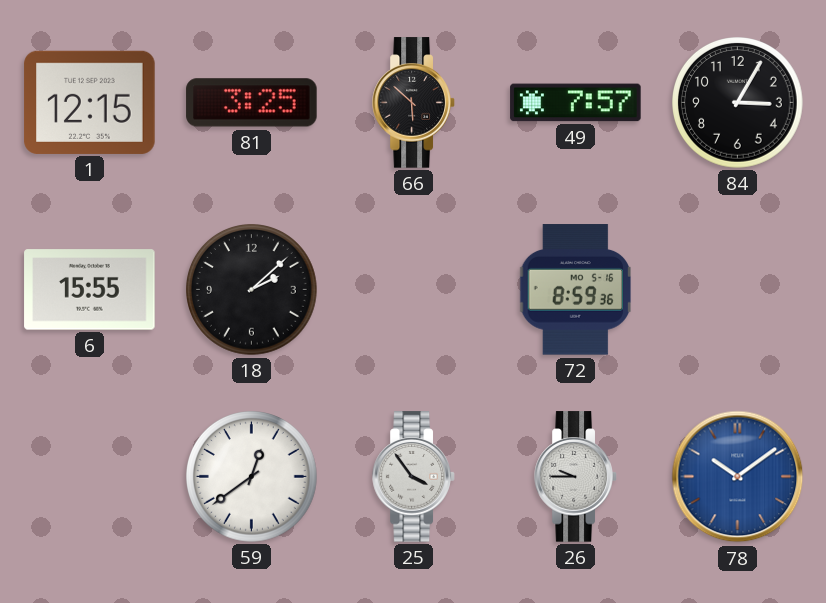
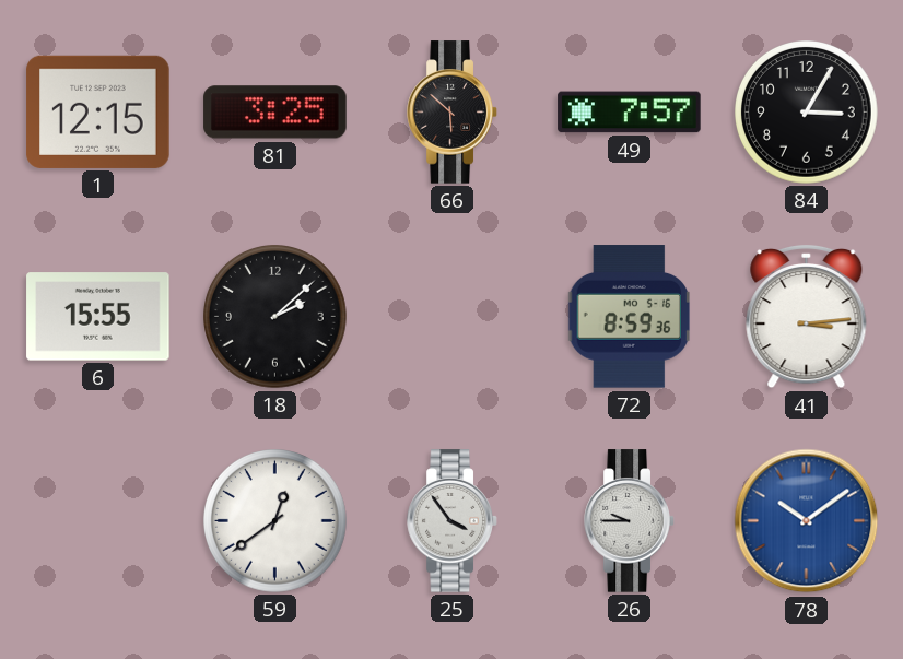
41: none -> 3:14
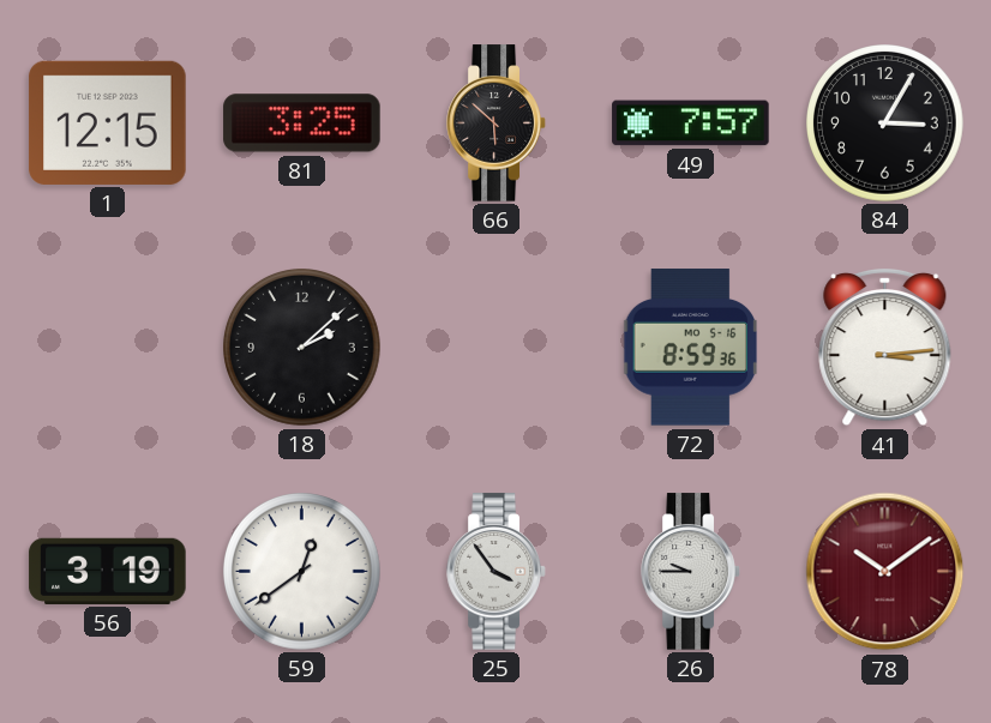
6: 15:55 -> none
56: none -> 3:19
78 dial: blue -> burgundy
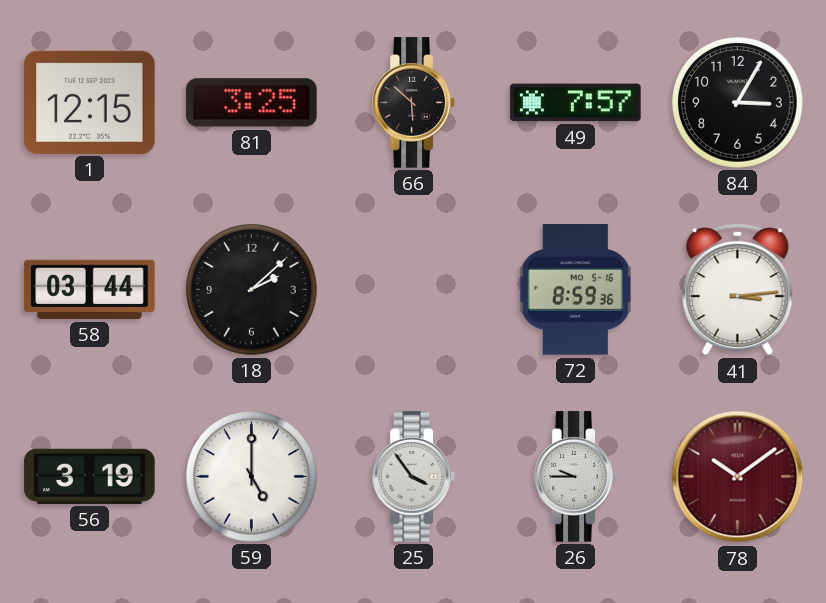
58: none -> 03:44
59: 12:39 -> 5:00
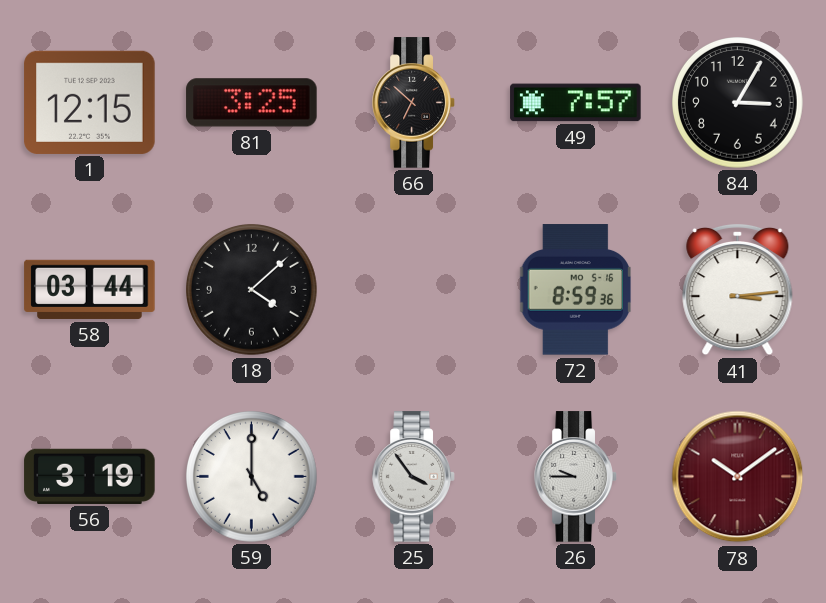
66: 5:52 -> 6:52
18: 2:08 -> 4:08
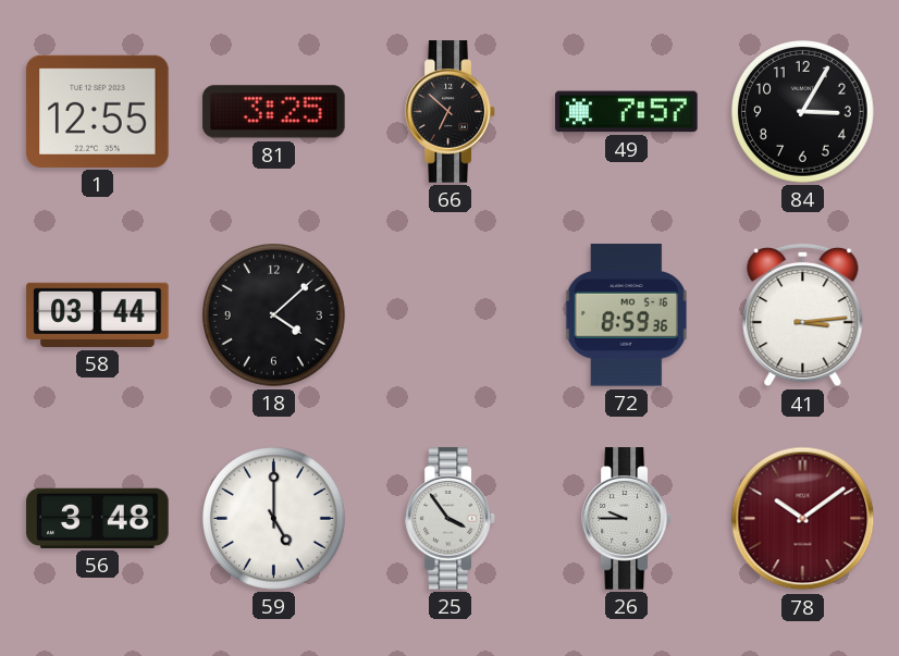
1: 12:15 -> 12:55
56: 3:19 -> 3:48
